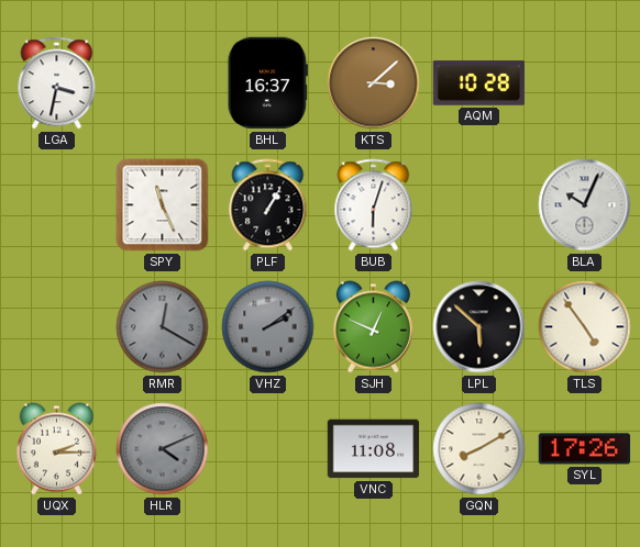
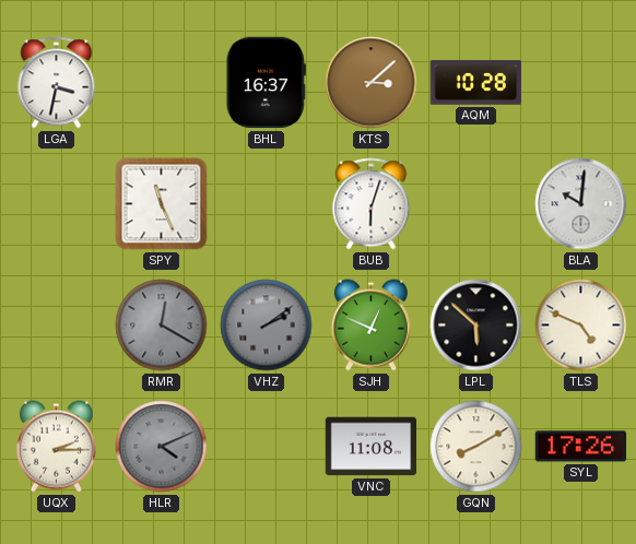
PLF: 1:05 -> none
BLA: 10:04 -> 10:01
TLS: 4:54 -> 4:49
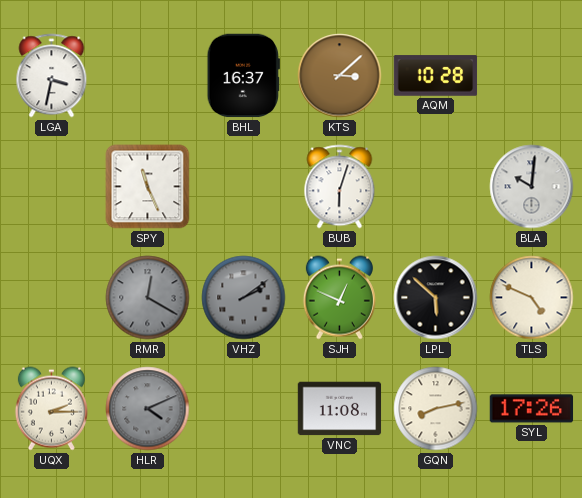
GQN: 8:10 -> 8:13
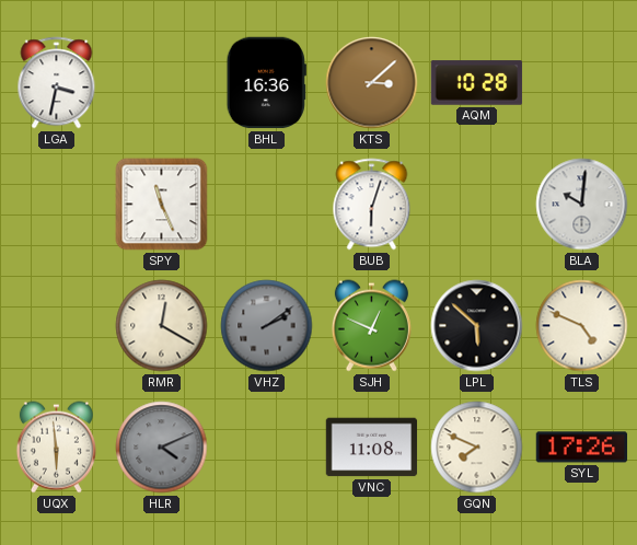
BHL: 16:37 -> 16:36
RMR dial: grey -> cream
UQX: 2:15 -> 5:59
GQN: 8:13 -> 7:49
